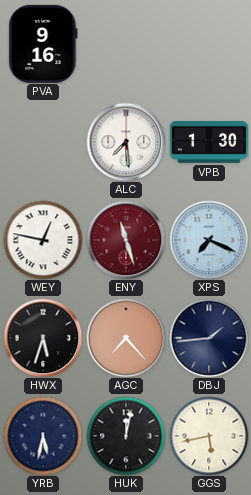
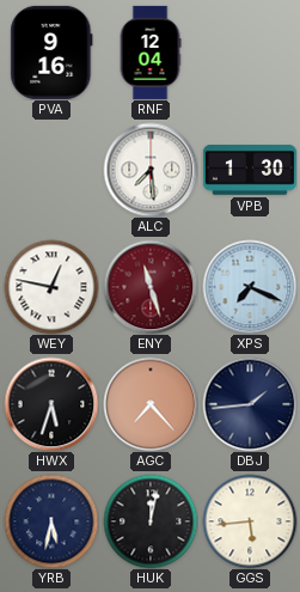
RNF: none -> 12:04
GGS: 5:43 -> 5:44
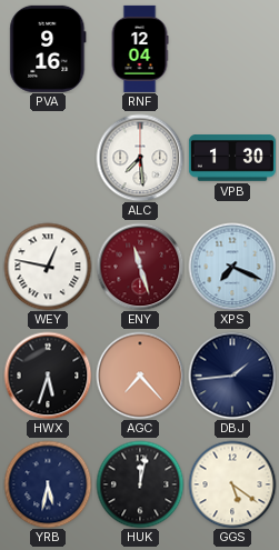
GGS: 5:44 -> 5:21
